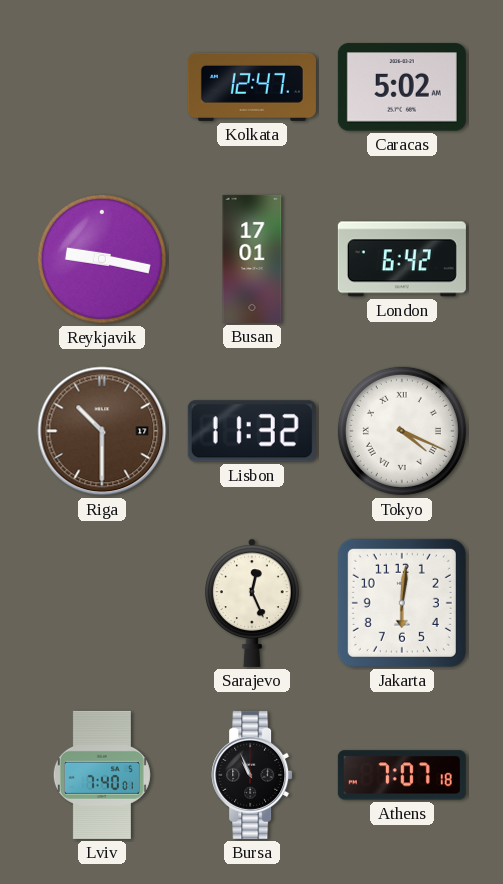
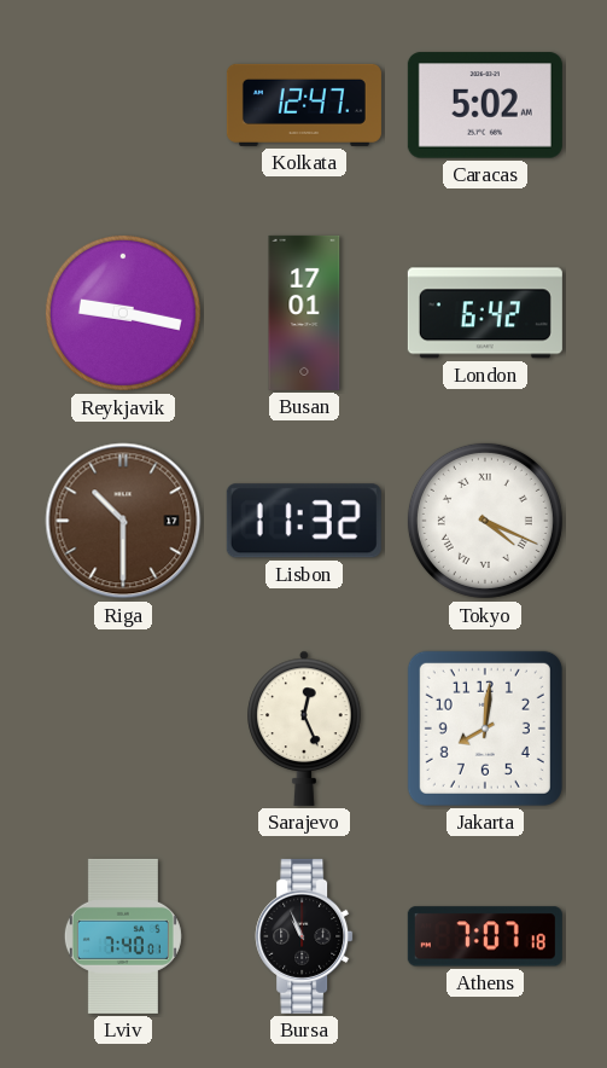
Jakarta: 6:01 -> 8:01
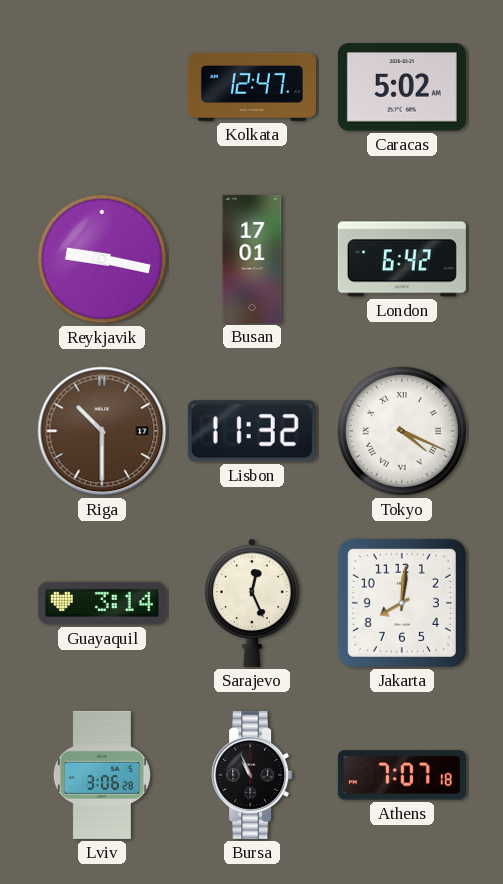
Guayaquil: none -> 3:14
Lviv: 7:40 -> 3:06
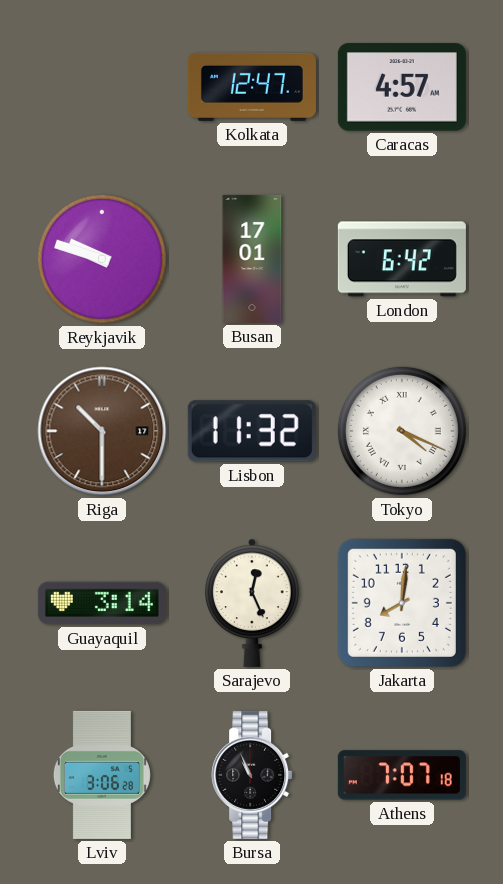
Caracas: 5:02 -> 4:57
Reykjavik: 9:17 -> 9:48
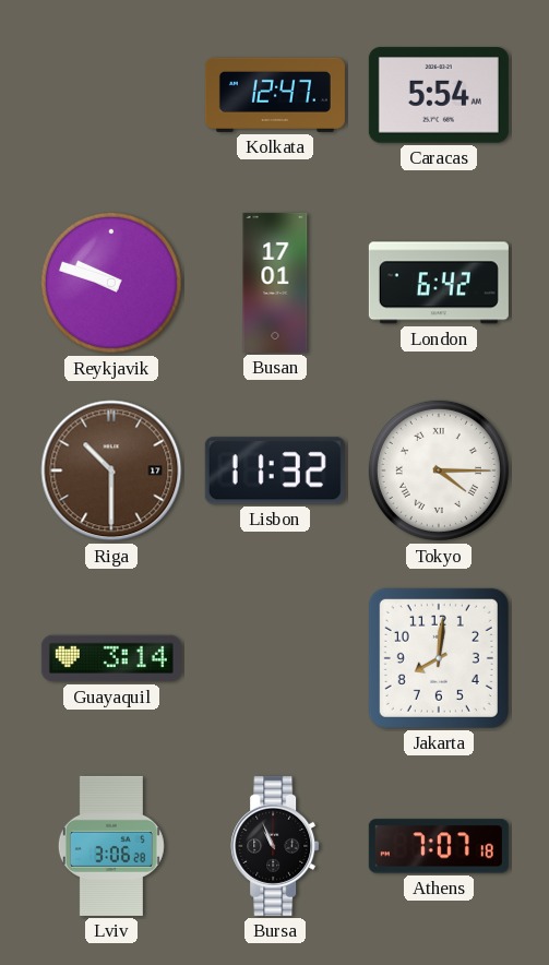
Caracas: 4:57 -> 5:54
Tokyo: 4:19 -> 4:15
Sarajevo: 12:26 -> none
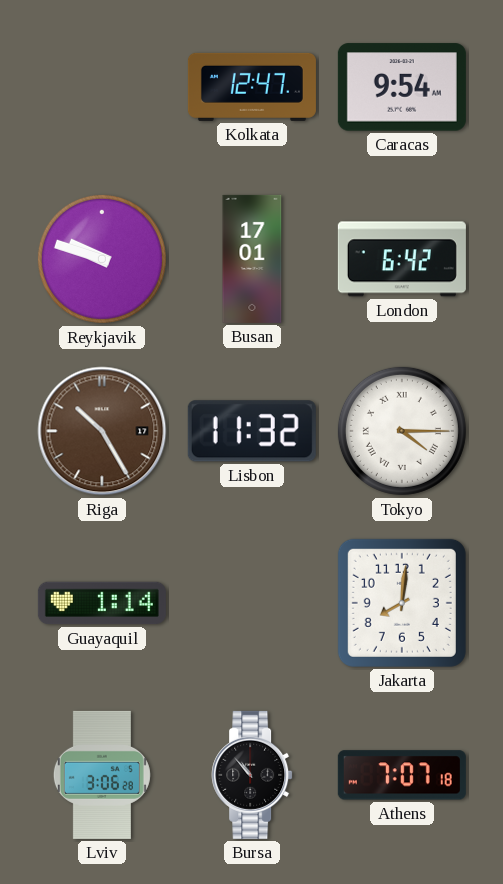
Caracas: 5:54 -> 9:54
Riga: 10:30 -> 10:25
Guayaquil: 3:14 -> 1:14
Bursa: 10:56 -> 10:53
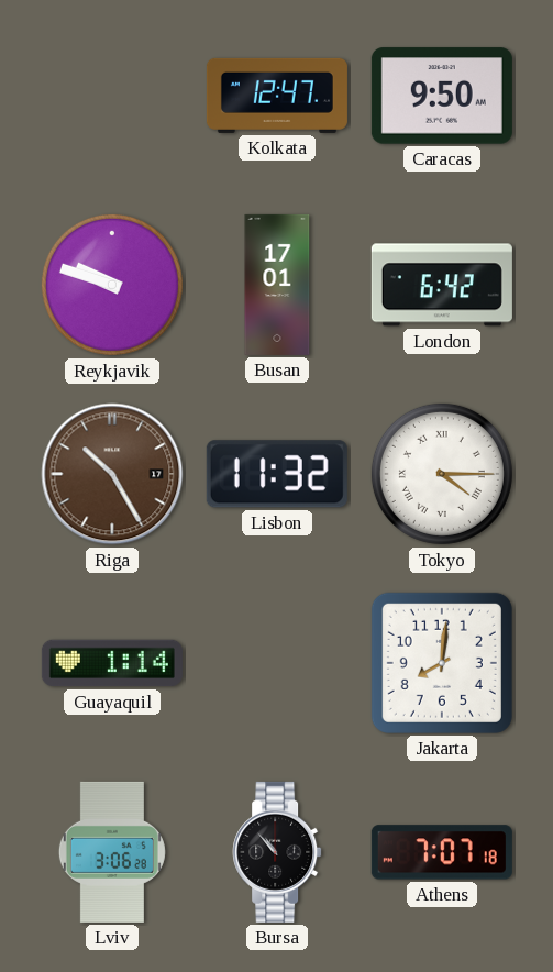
Caracas: 9:54 -> 9:50
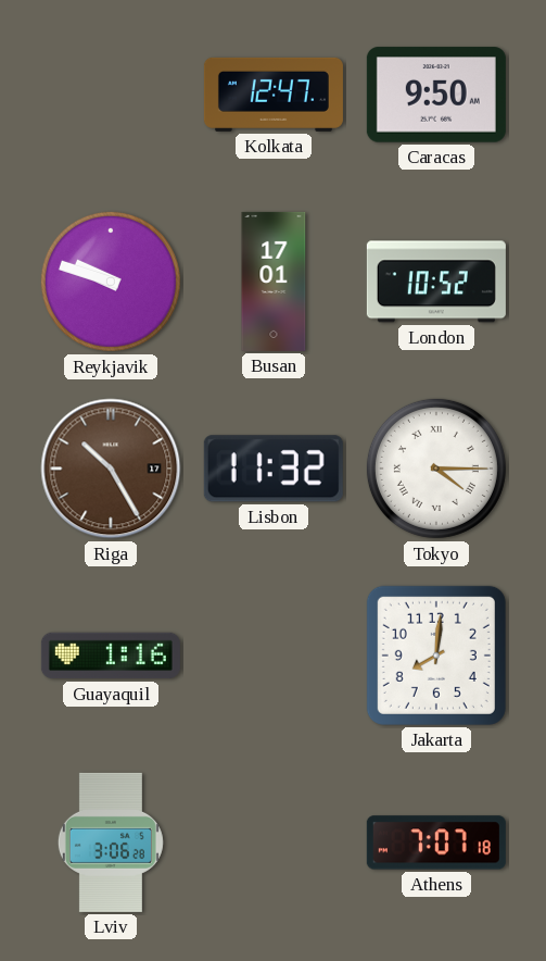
London: 6:42 -> 10:52
Guayaquil: 1:14 -> 1:16
Bursa: 10:53 -> none
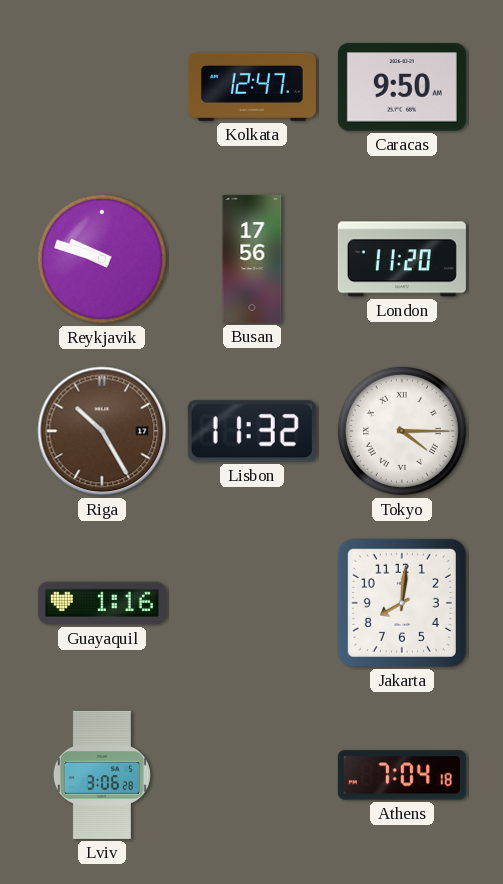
Busan: 17:01 -> 17:56
London: 10:52 -> 11:20
Athens: 7:07 -> 7:04
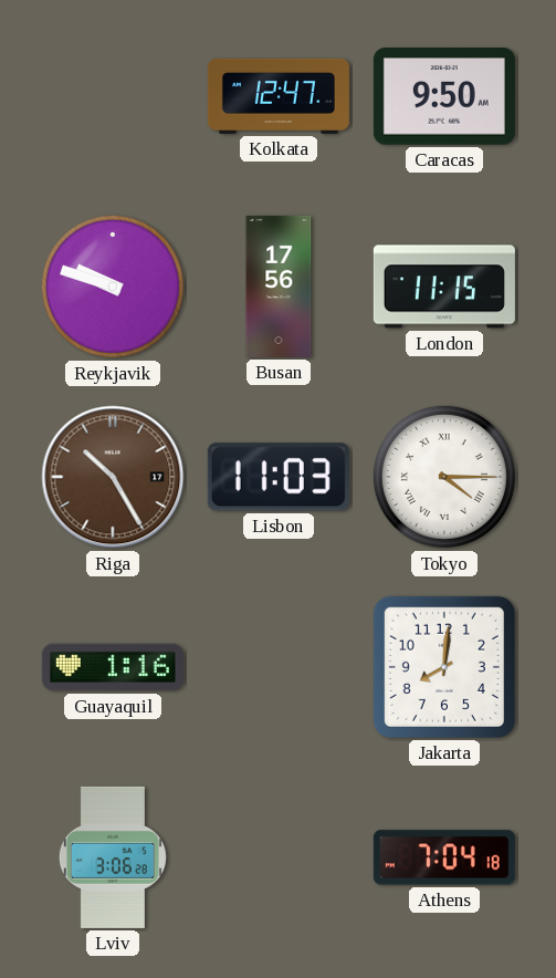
London: 11:20 -> 11:15
Lisbon: 11:32 -> 11:03
